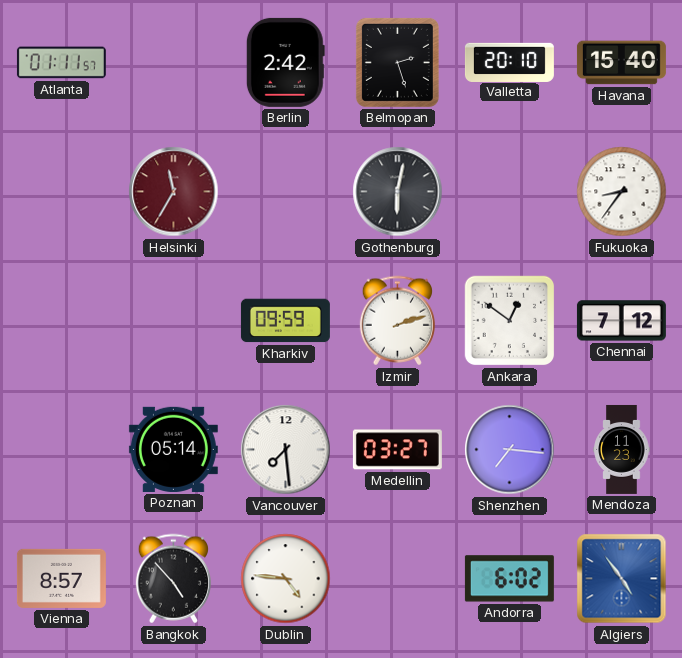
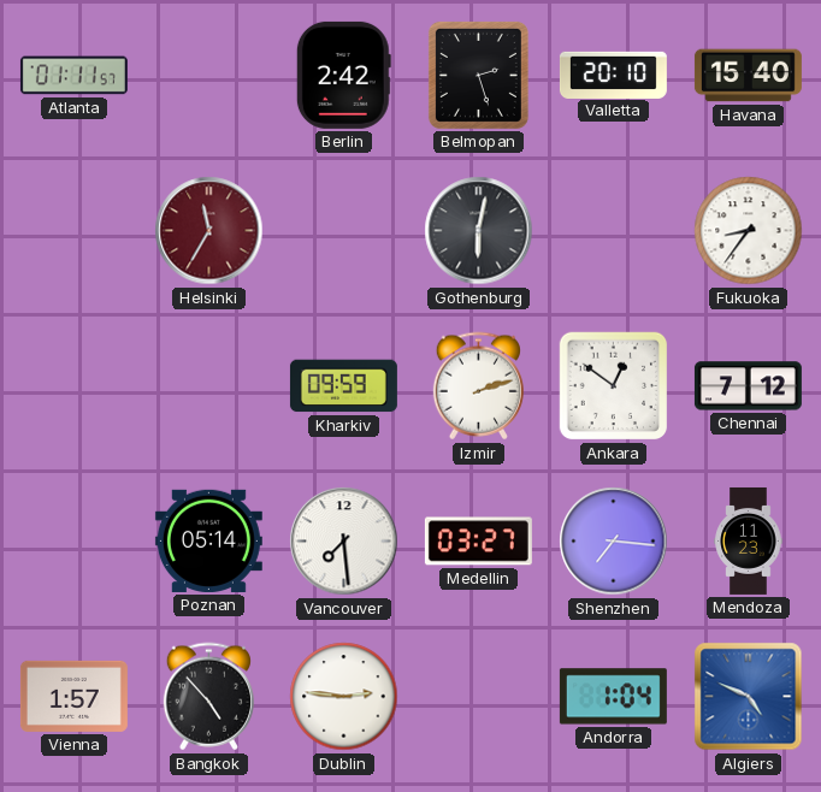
Vienna: 8:57 -> 1:57
Dublin: 4:46 -> 2:46
Andorra: 6:02 -> 1:04
Algiers: 4:54 -> 4:49
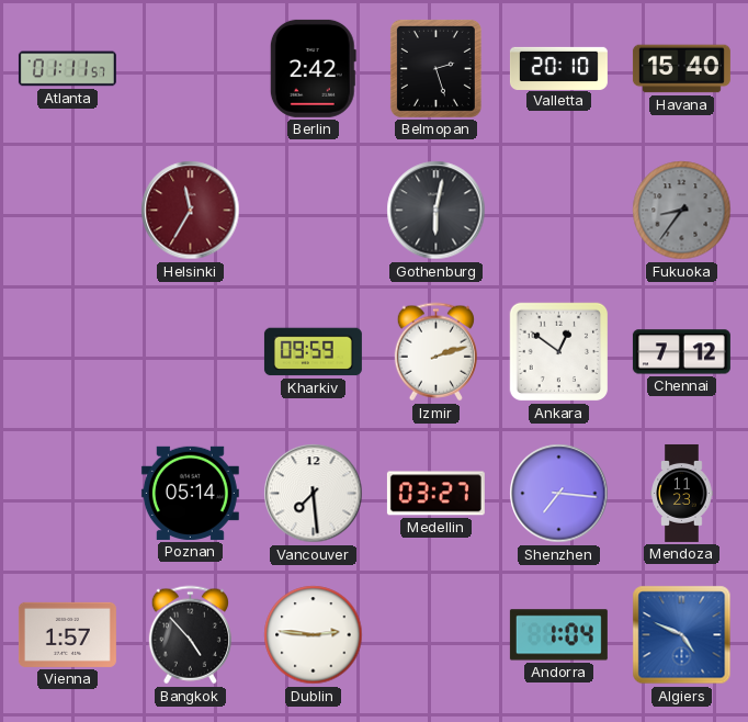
Fukuoka dial: white -> grey
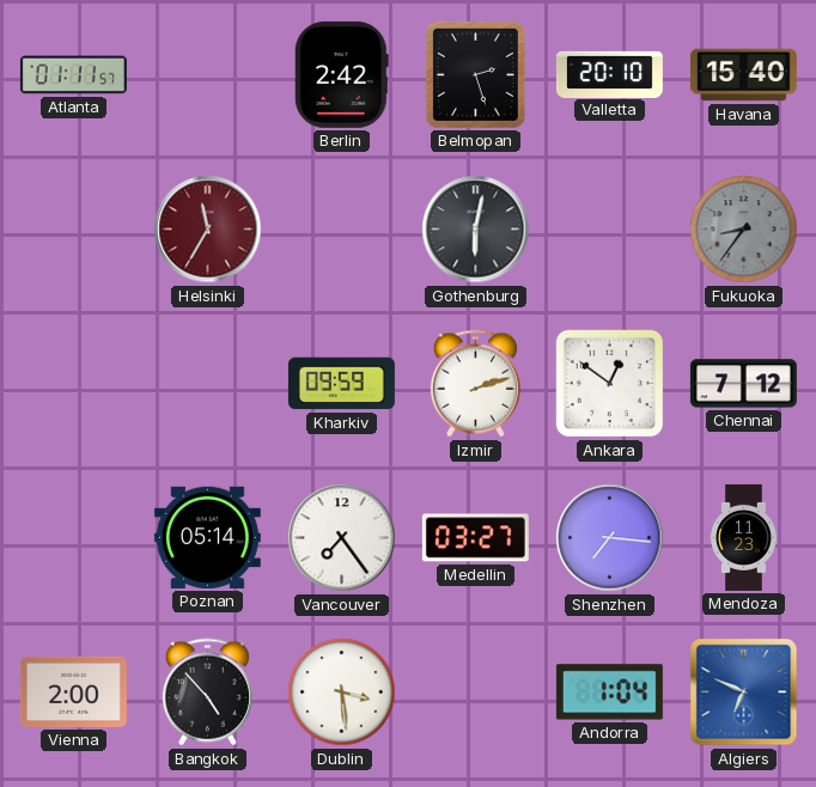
Vancouver: 7:29 -> 7:24
Vienna: 1:57 -> 2:00
Dublin: 2:46 -> 3:29
Algiers: 4:49 -> 6:49
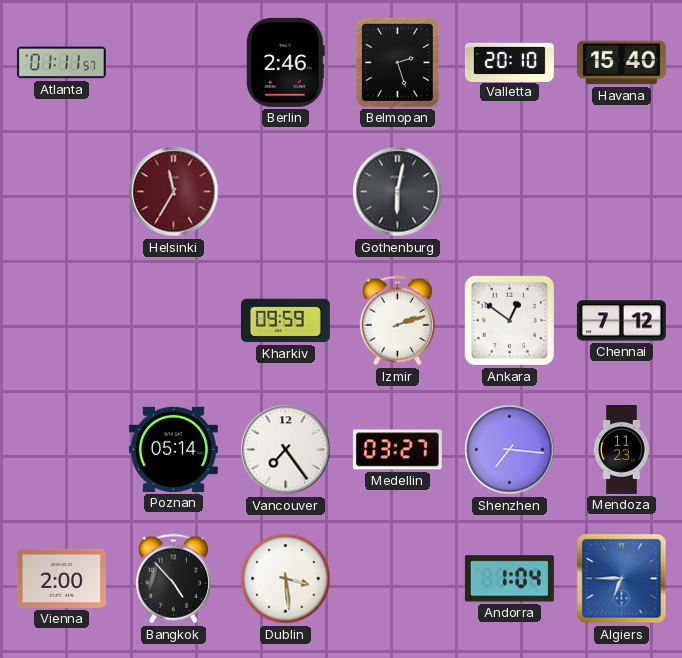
Berlin: 2:42 -> 2:46
Fukuoka: 8:36 -> none
Algiers: 6:49 -> 6:45
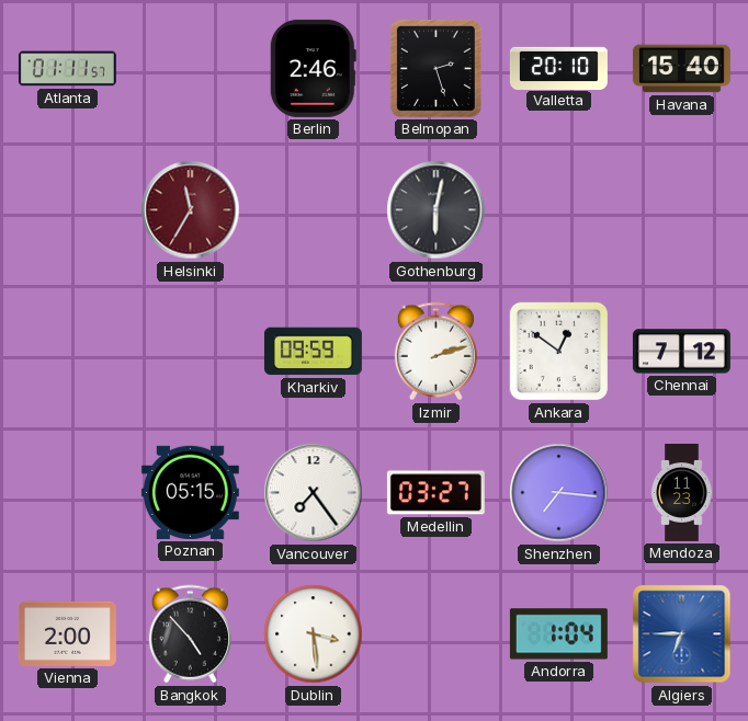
Poznan: 05:14 -> 05:15
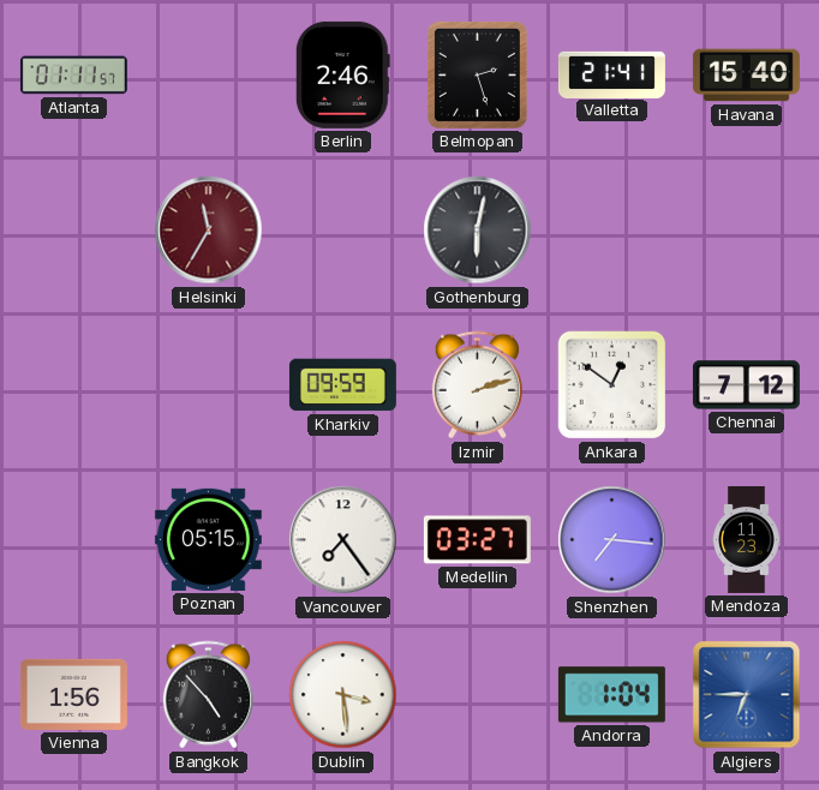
Valletta: 20:10 -> 21:41
Vienna: 2:00 -> 1:56
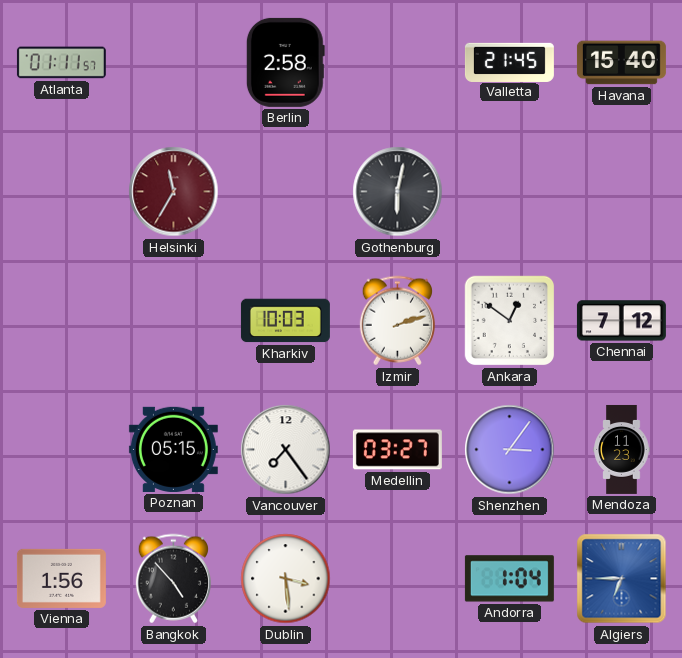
Berlin: 2:46 -> 2:58
Belmopan: 2:27 -> none
Valletta: 21:41 -> 21:45
Kharkiv: 09:59 -> 10:03
Shenzhen: 7:16 -> 3:06
